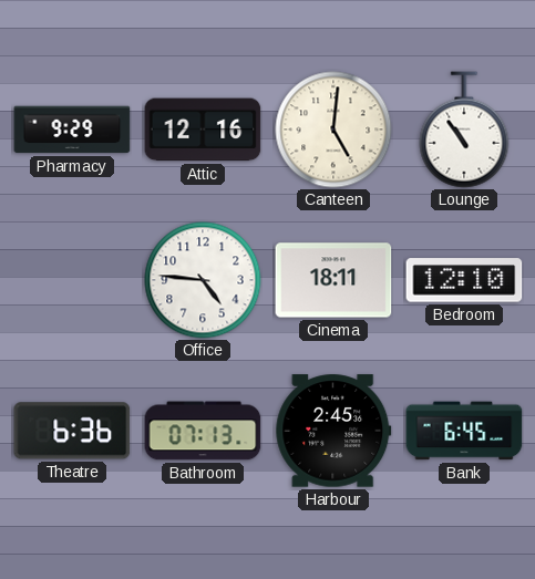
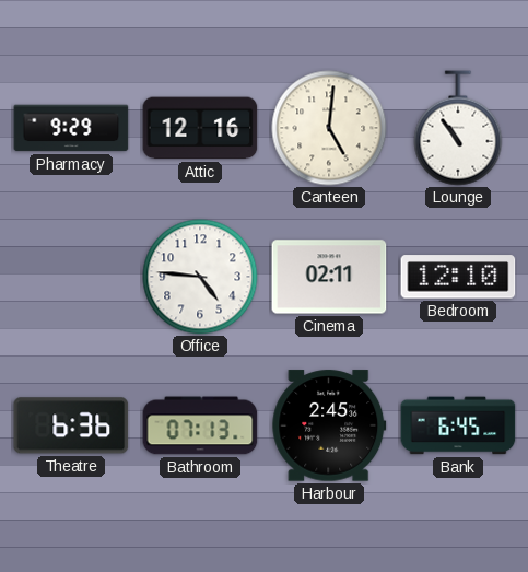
Cinema: 18:11 -> 02:11
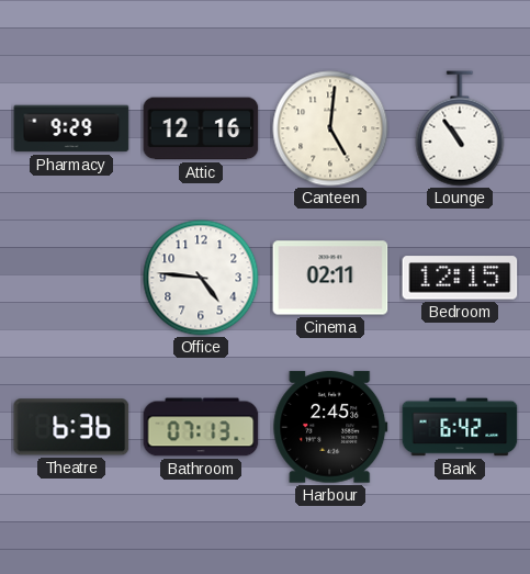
Bedroom: 12:10 -> 12:15
Bank: 6:45 -> 6:42
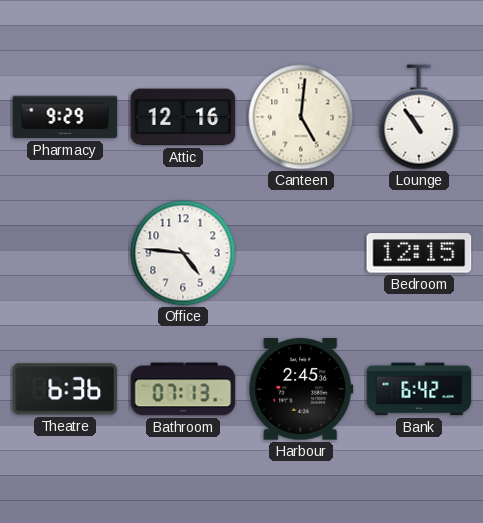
Cinema: 02:11 -> none
